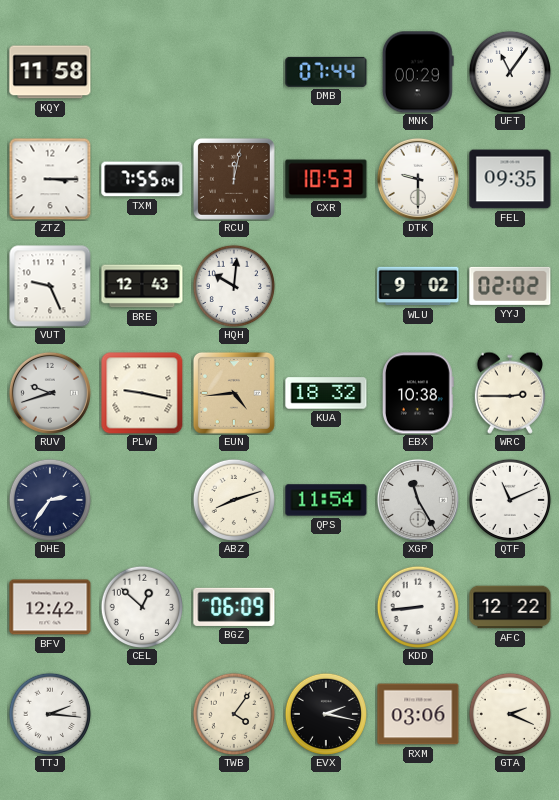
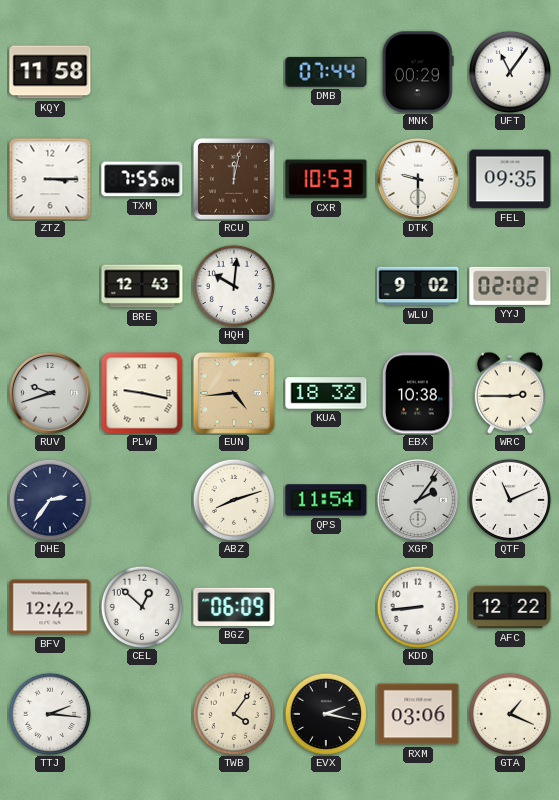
VUT: 9:26 -> none
XGP: 11:25 -> 2:06
GTA: 2:19 -> 1:19
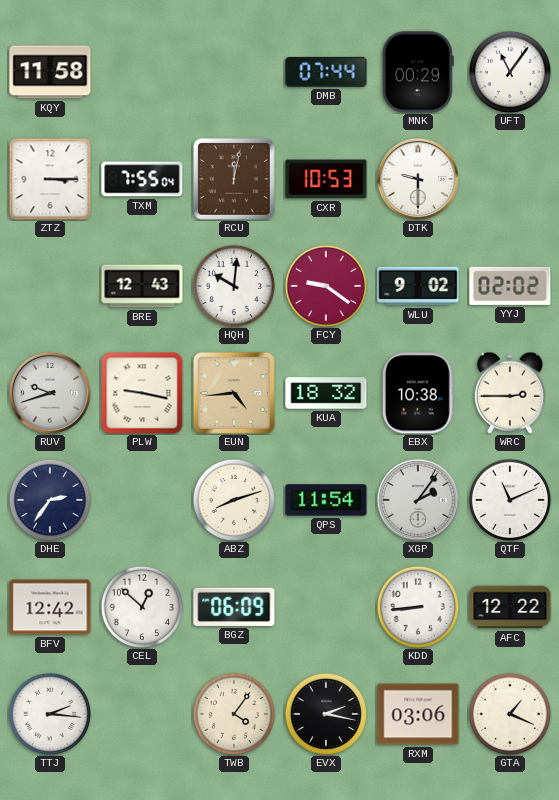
FEL: 09:35 -> none
FCY: none -> 9:21
